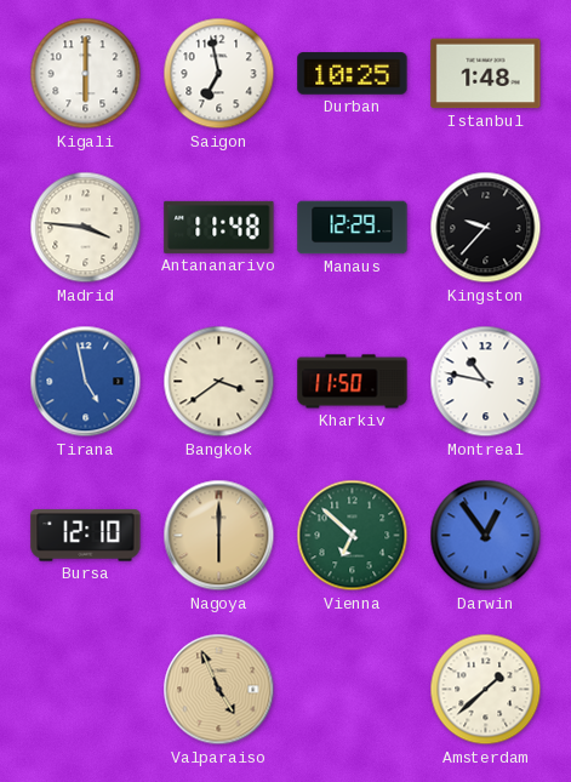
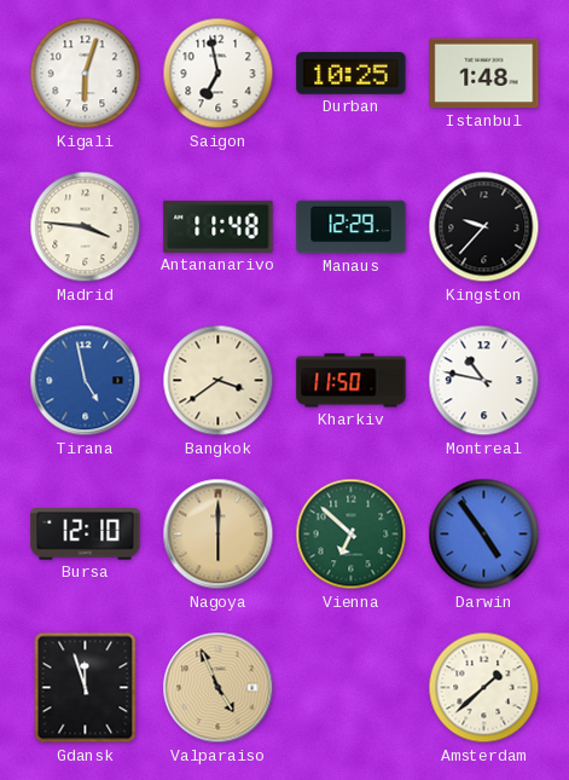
Kigali: 6:00 -> 6:03
Darwin: 12:54 -> 4:54
Gdansk: none -> 11:57
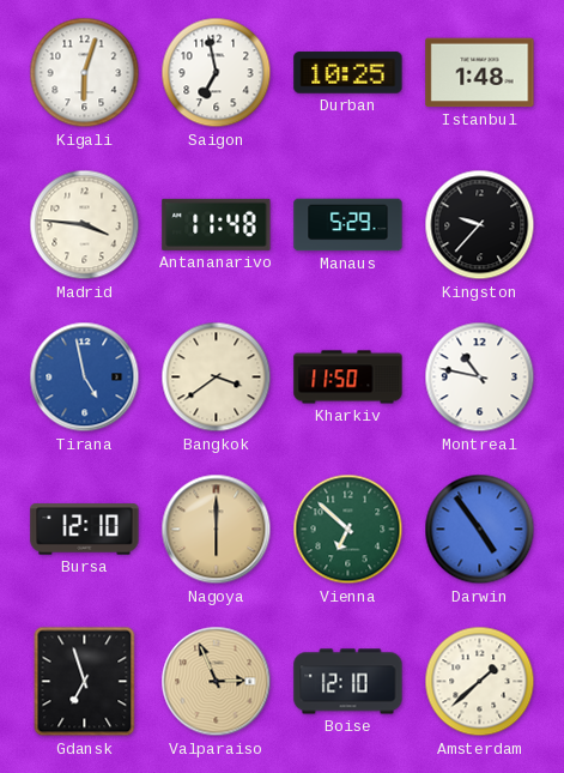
Manaus: 12:29 -> 5:29
Gdansk: 11:57 -> 6:57
Valparaiso: 4:56 -> 2:56
Boise: none -> 12:10
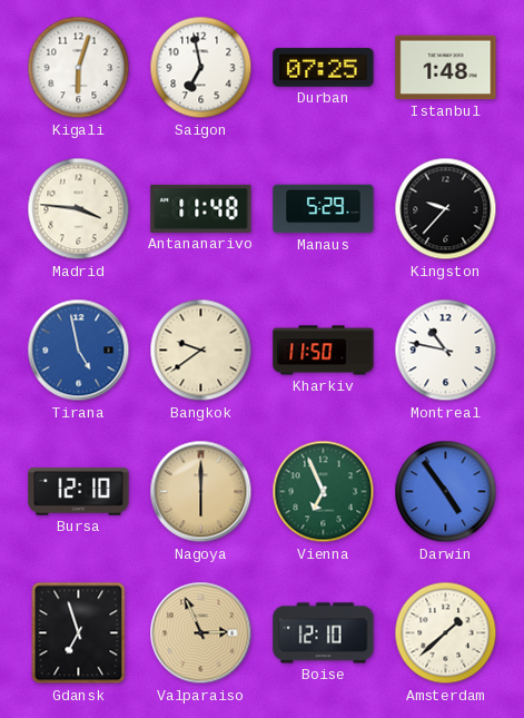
Durban: 10:25 -> 07:25
Bangkok: 3:39 -> 9:39
Vienna: 6:52 -> 6:56
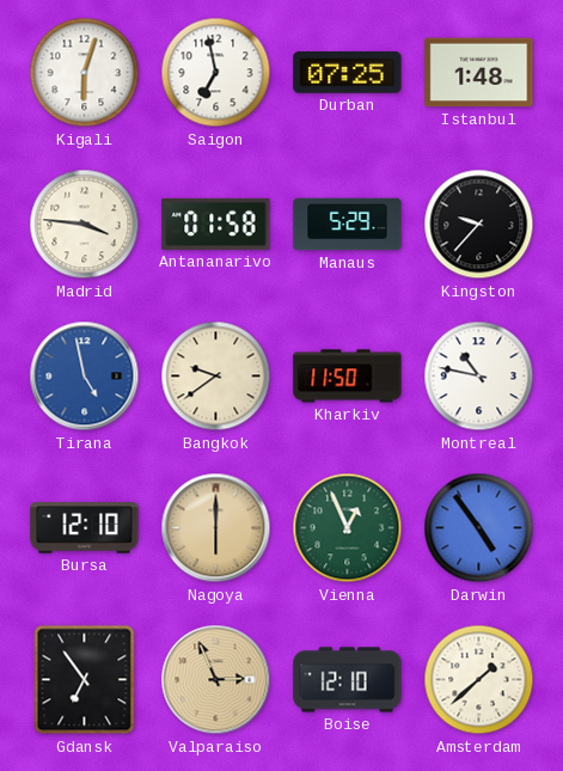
Antananarivo: 11:48 -> 01:58
Vienna: 6:56 -> 12:56
Gdansk: 6:57 -> 6:54
